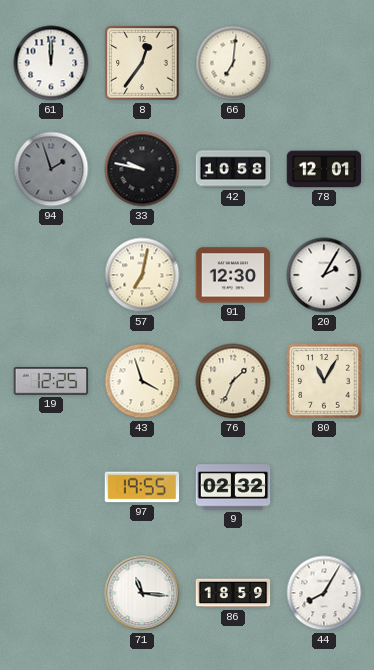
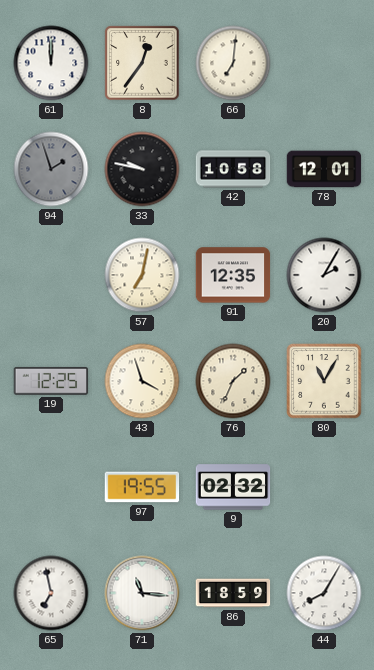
91: 12:30 -> 12:35
65: none -> 6:58
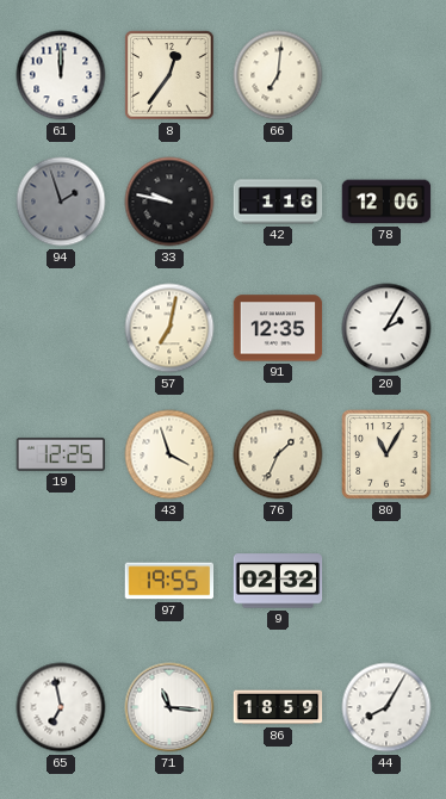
42: 10:58 -> 1:16
78: 12:01 -> 12:06
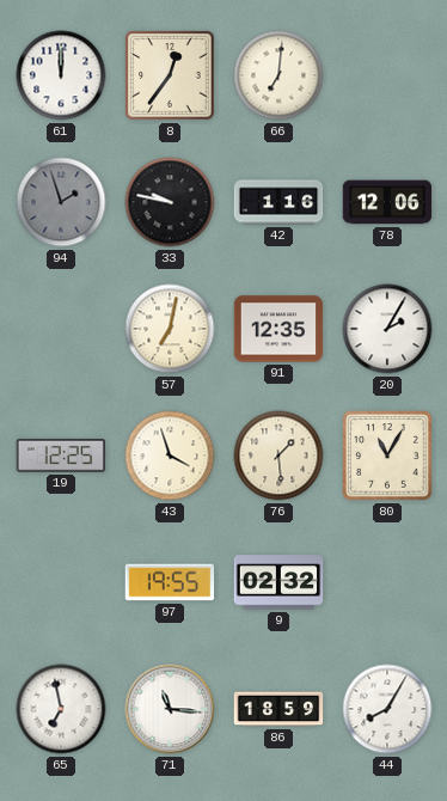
76: 1:34 -> 1:29
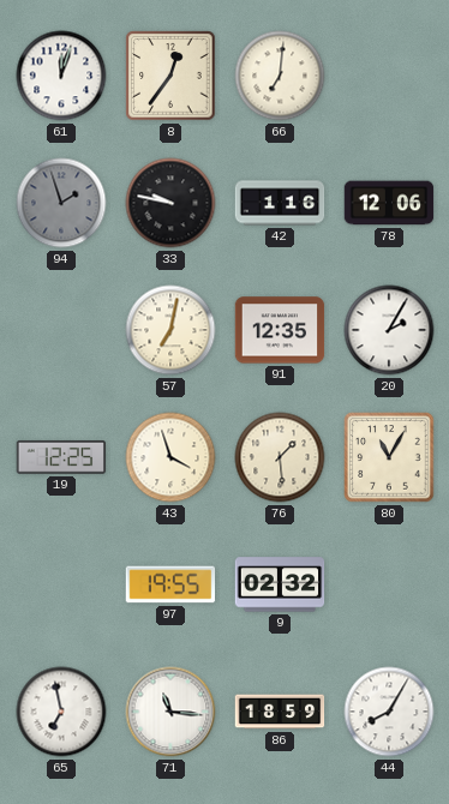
61: 12:00 -> 12:03
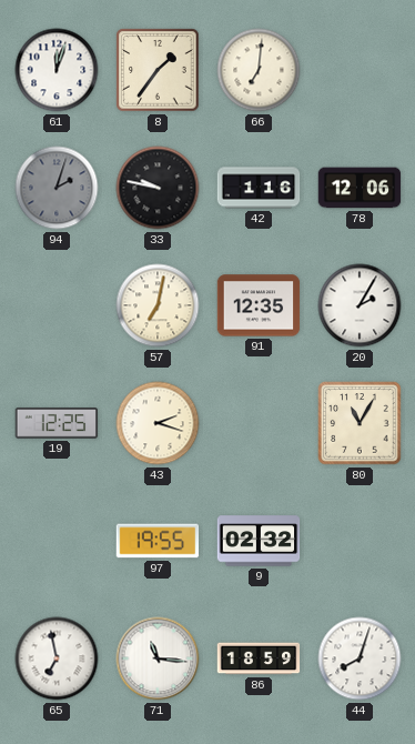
8: 12:36 -> 1:36
94: 1:57 -> 2:03
43: 3:57 -> 2:18
76: 1:29 -> none
44: 8:05 -> 8:03
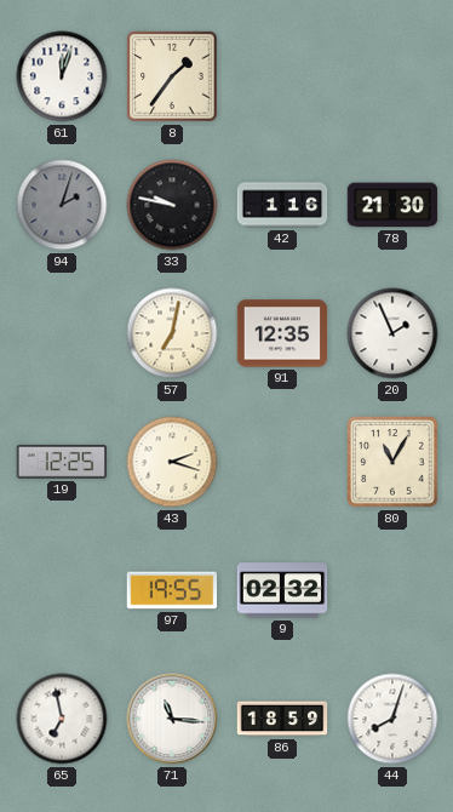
66: 7:01 -> none
78: 12:06 -> 21:30
20: 2:05 -> 1:56
